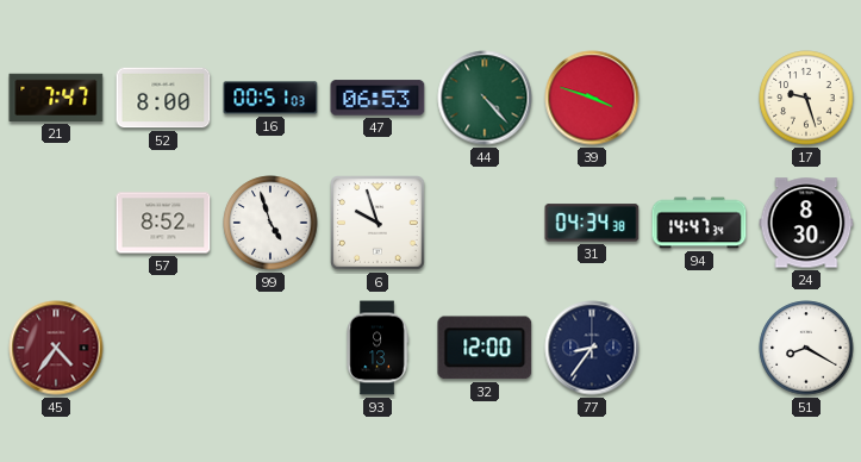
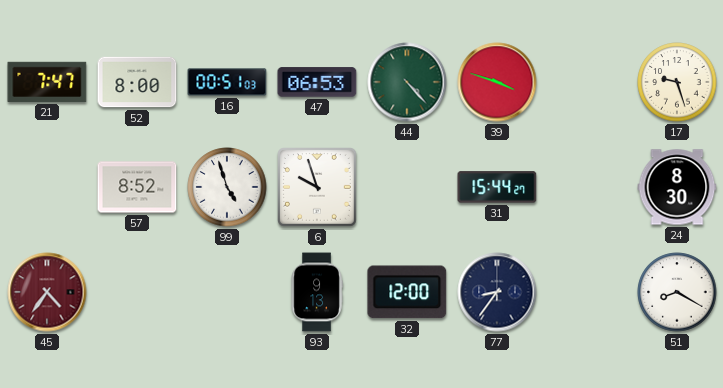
31: 04:34 -> 15:44
94: 14:47 -> none
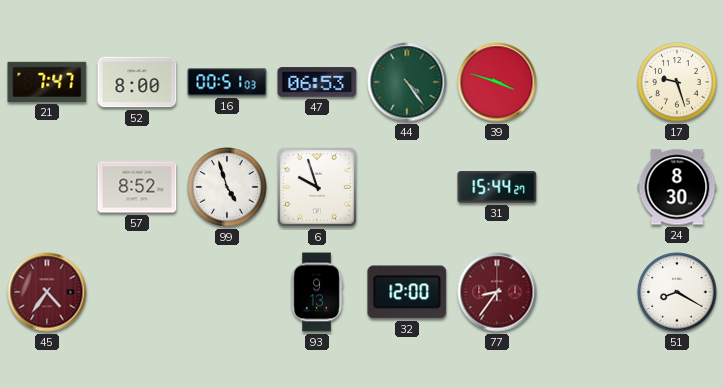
44: 4:23 -> 4:24
77 dial: navy -> burgundy
